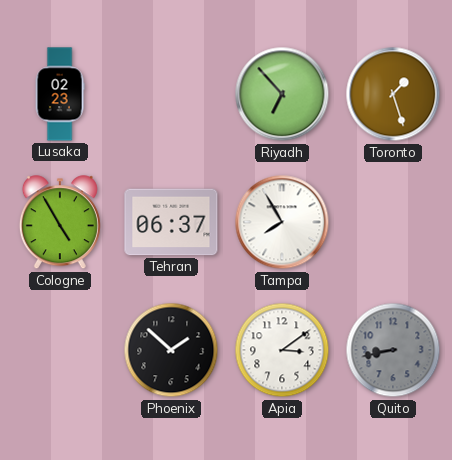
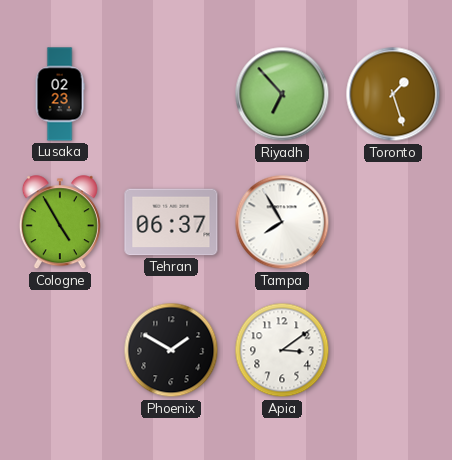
Phoenix: 1:52 -> 1:50
Quito: 8:43 -> none
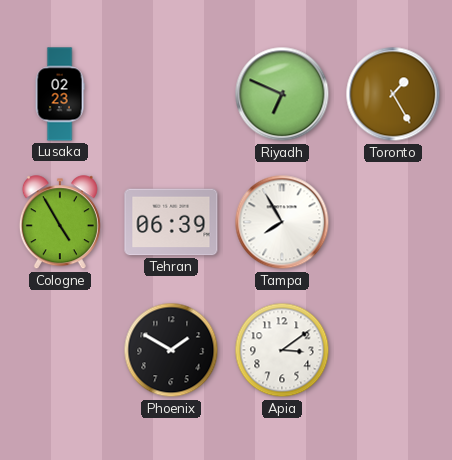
Riyadh: 6:53 -> 6:49
Toronto: 1:27 -> 1:25
Tehran: 06:37 -> 06:39
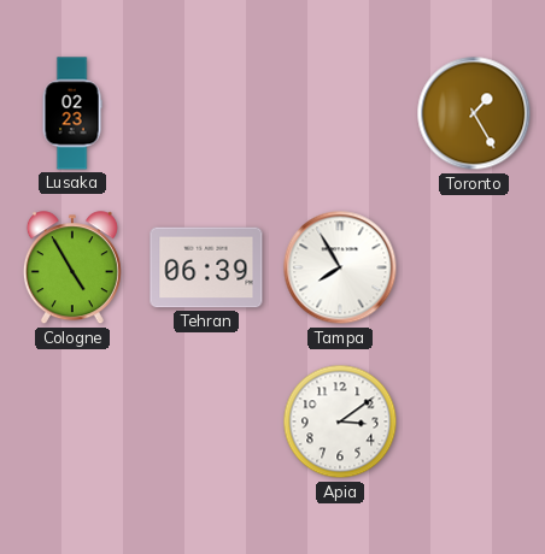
Riyadh: 6:49 -> none
Phoenix: 1:50 -> none
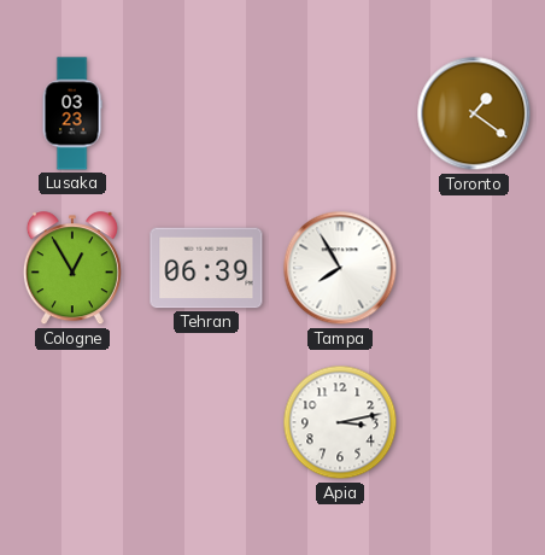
Lusaka: 02:23 -> 03:23
Toronto: 1:25 -> 1:21
Cologne: 4:55 -> 12:55
Apia: 3:09 -> 3:13
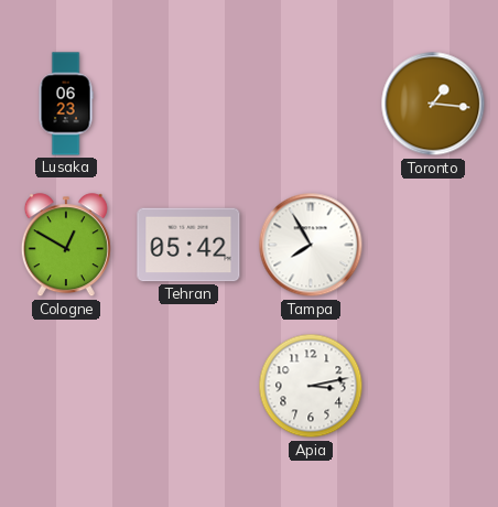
Lusaka: 03:23 -> 06:23
Toronto: 1:21 -> 1:16
Cologne: 12:55 -> 12:50
Tehran: 06:39 -> 05:42
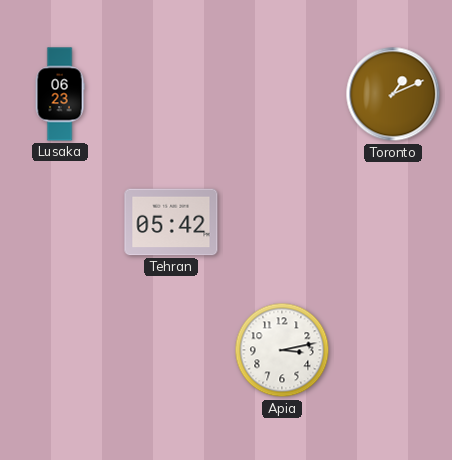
Toronto: 1:16 -> 1:11
Cologne: 12:50 -> none
Tampa: 7:55 -> none
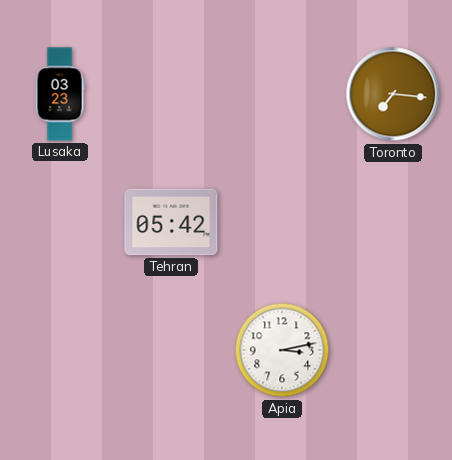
Lusaka: 06:23 -> 03:23
Toronto: 1:11 -> 7:16
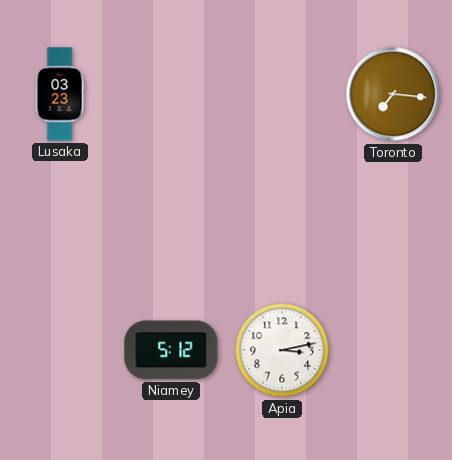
Tehran: 05:42 -> none
Niamey: none -> 5:12
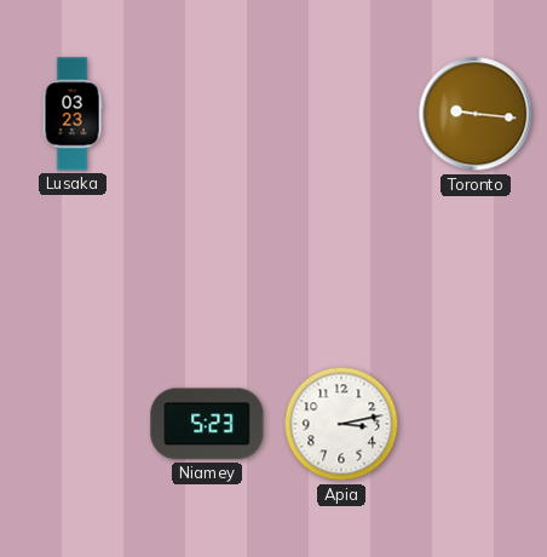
Toronto: 7:16 -> 9:16
Niamey: 5:12 -> 5:23
